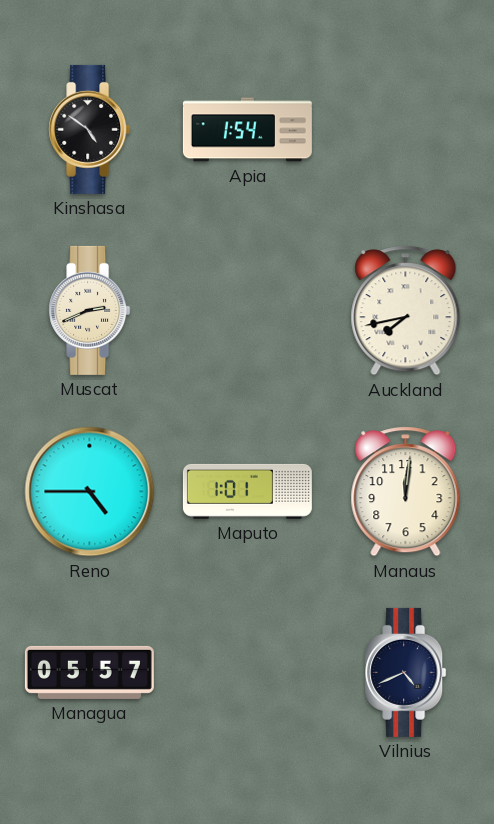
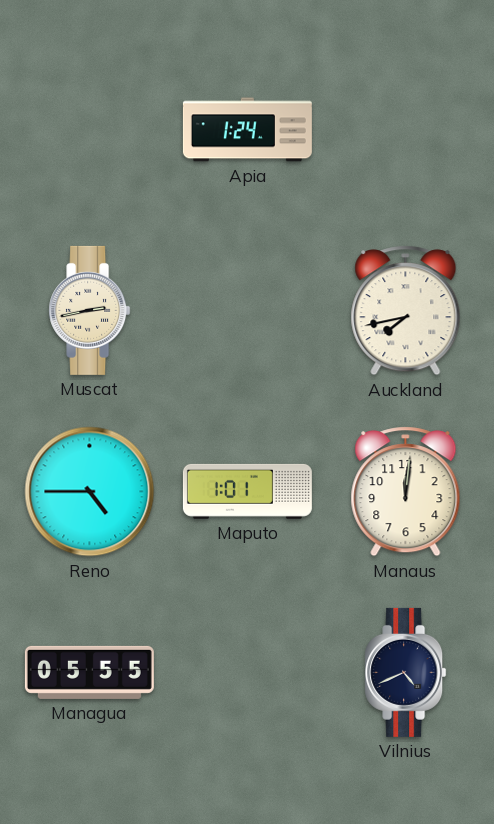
Kinshasa: 4:51 -> none
Apia: 1:54 -> 1:24
Muscat: 2:41 -> 2:43
Managua: 05:57 -> 05:55
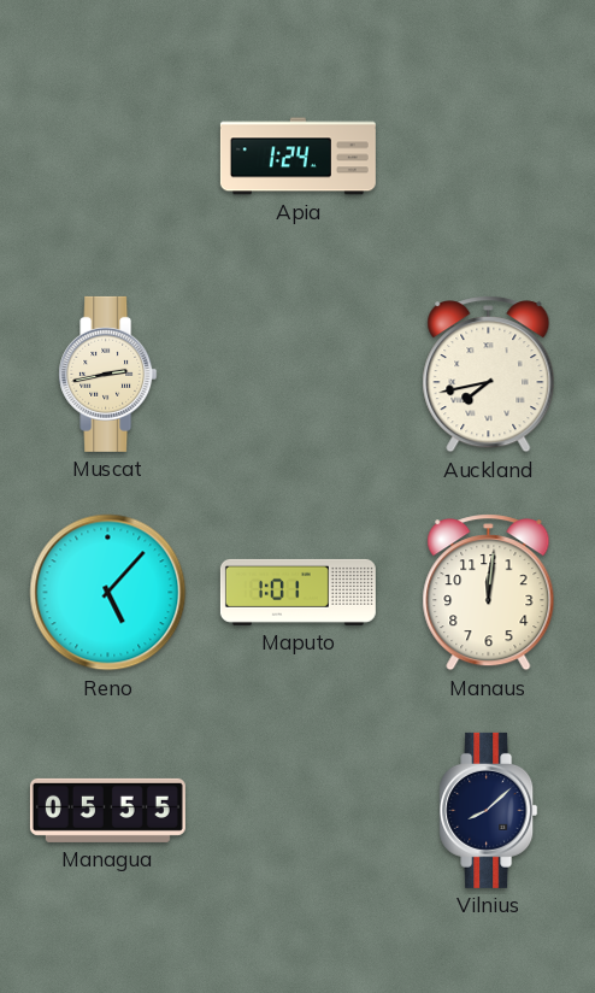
Reno: 4:45 -> 5:07
Vilnius: 4:41 -> 8:08
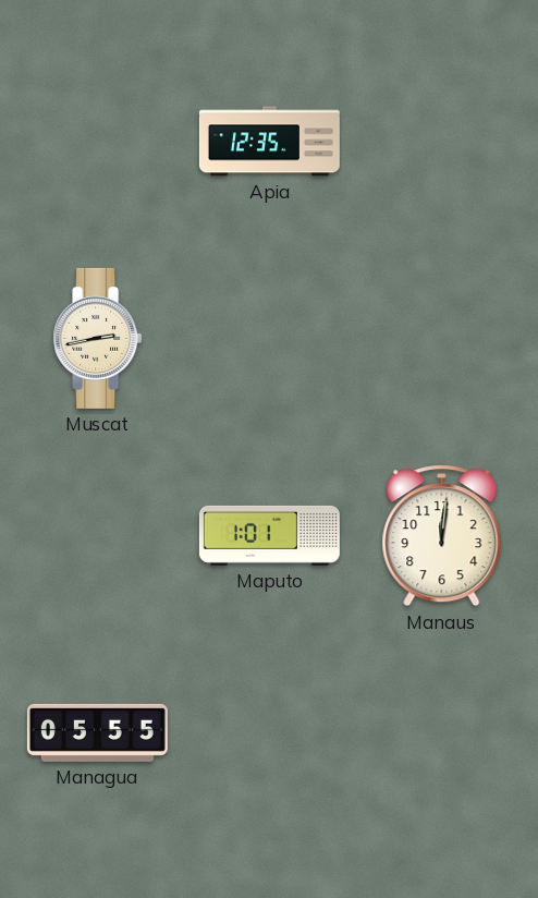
Apia: 1:24 -> 12:35
Auckland: 7:43 -> none
Reno: 5:07 -> none
Vilnius: 8:08 -> none
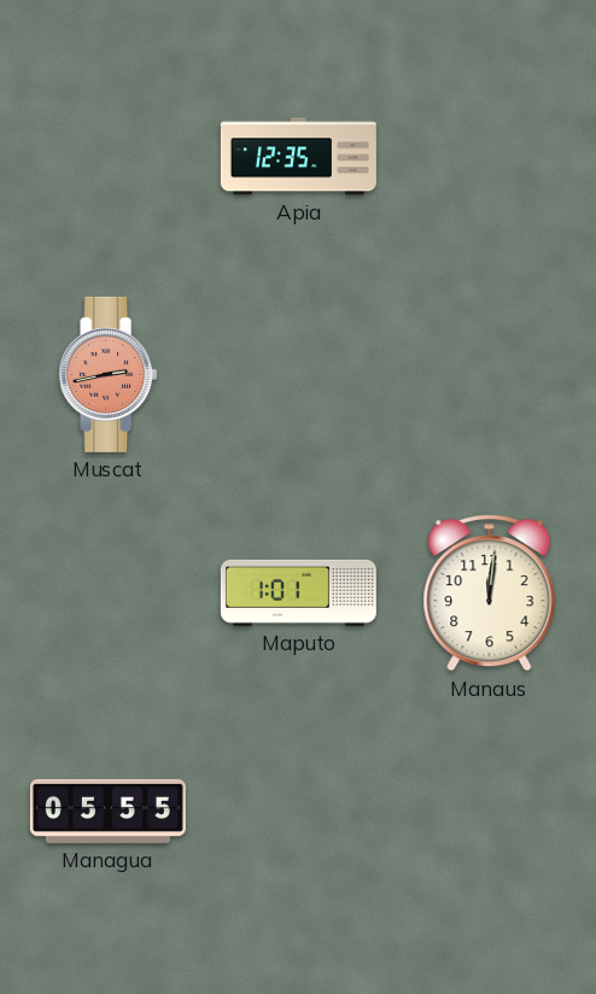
Muscat dial: cream -> salmon
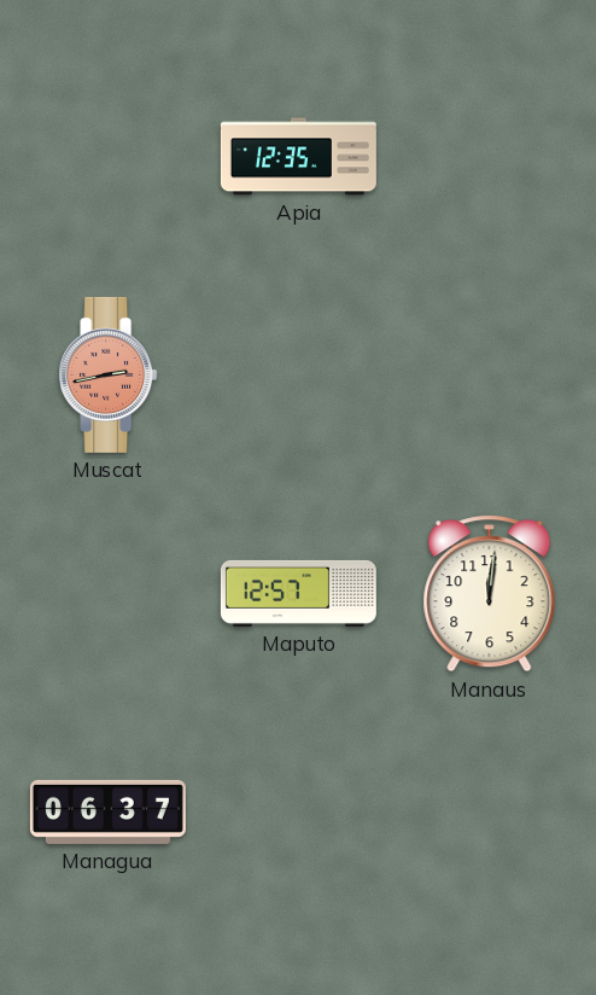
Maputo: 1:01 -> 12:57
Managua: 05:55 -> 06:37
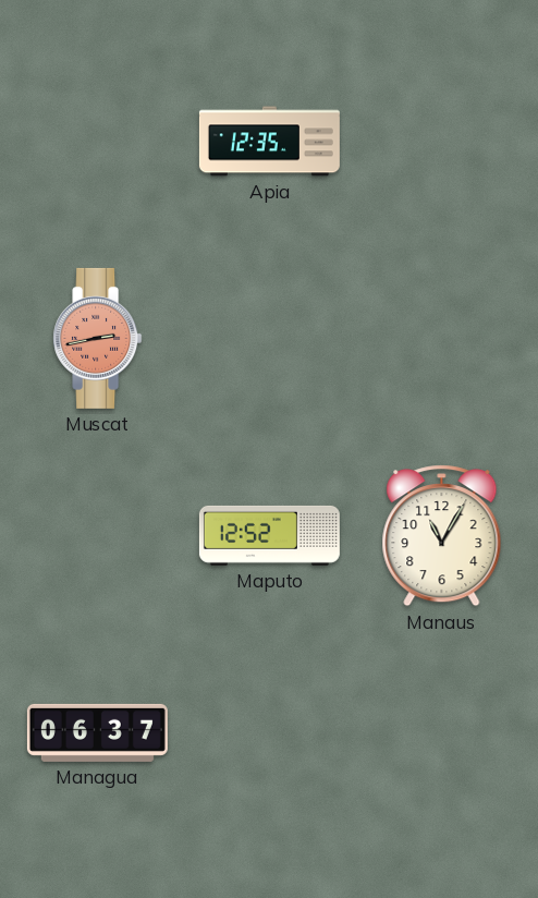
Maputo: 12:57 -> 12:52
Manaus: 12:01 -> 11:05
